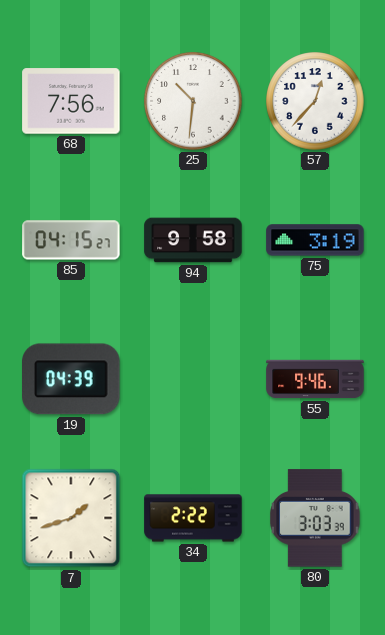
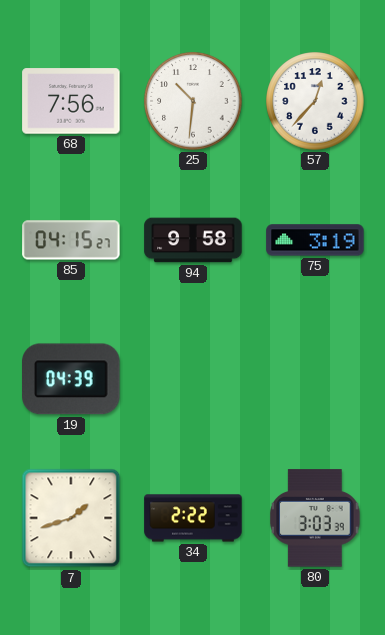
55: 9:46 -> none
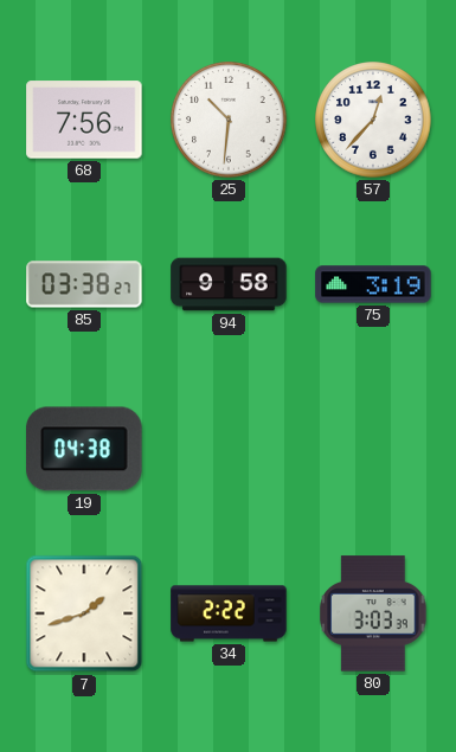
85: 04:15 -> 03:38
19: 04:39 -> 04:38
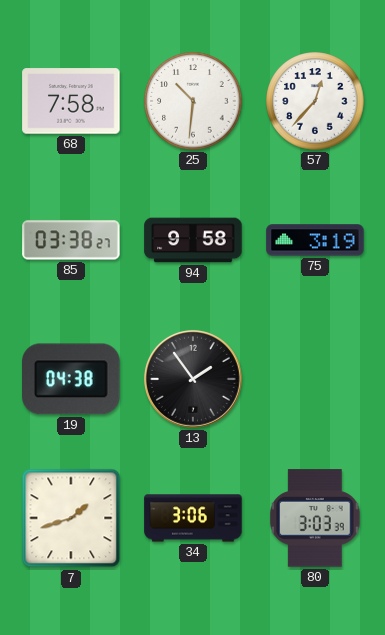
68: 7:56 -> 7:58
13: none -> 1:54
34: 2:22 -> 3:06
